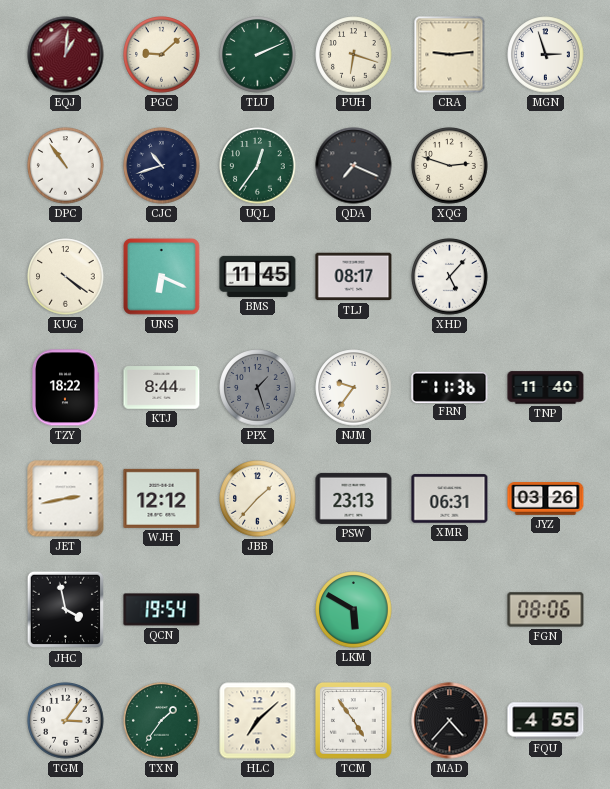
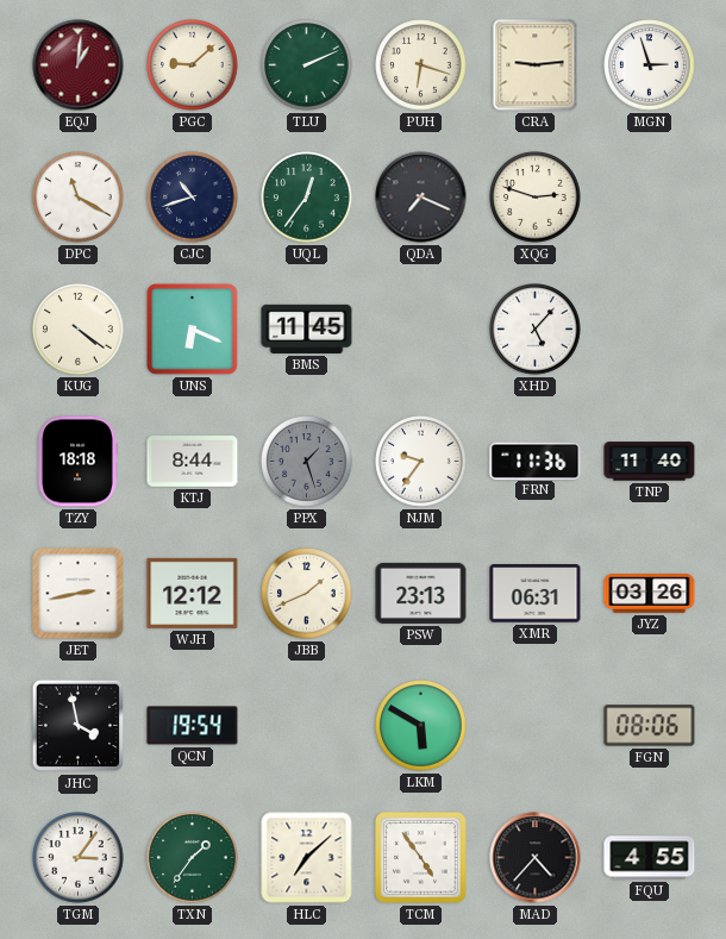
DPC: 10:54 -> 11:20
TLJ: 08:17 -> none
TZY: 18:22 -> 18:18
JBB: 1:37 -> 1:41
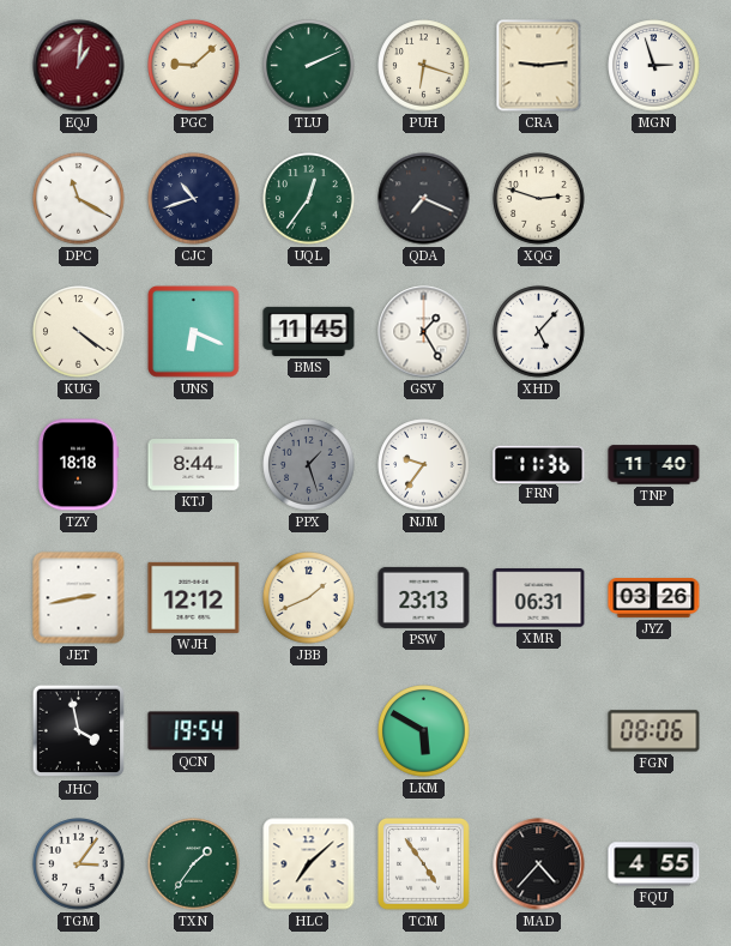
GSV: none -> 1:25
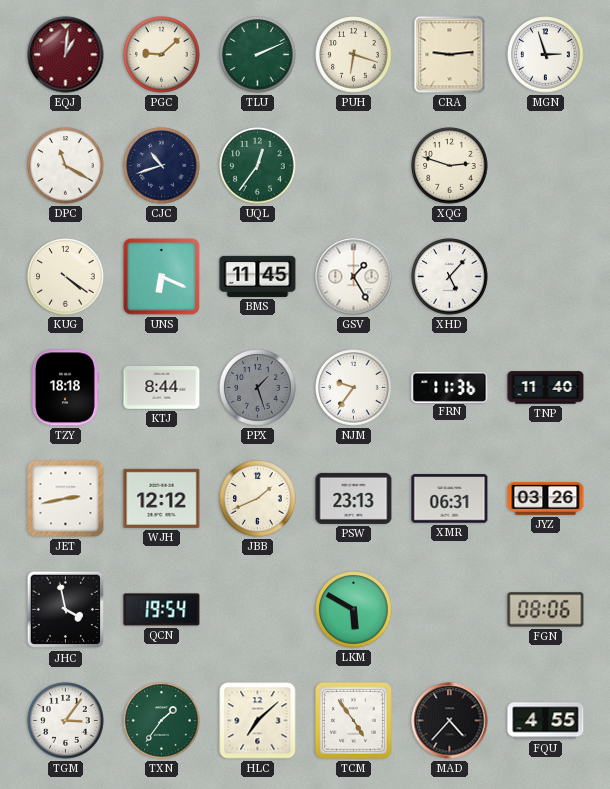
QDA: 7:19 -> none
